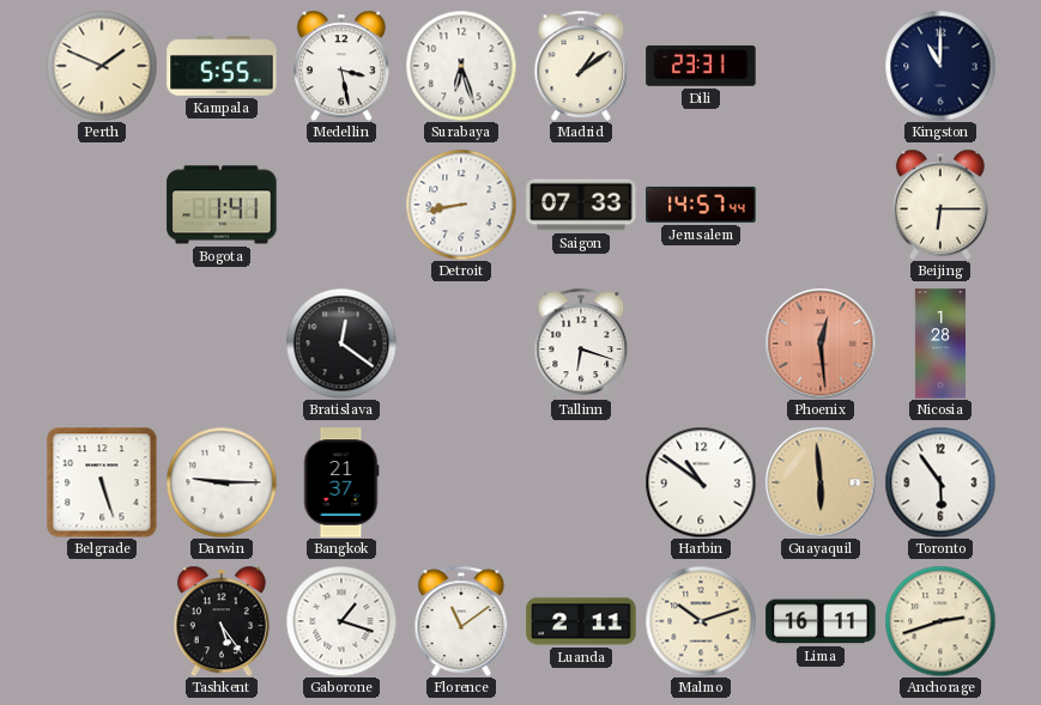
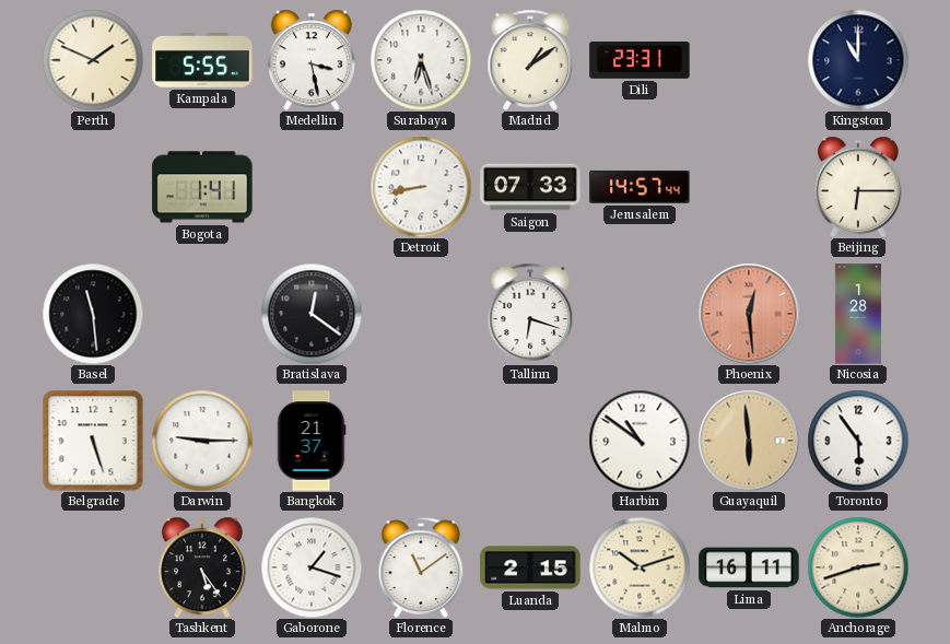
Basel: none -> 11:29
Luanda: 2:11 -> 2:15
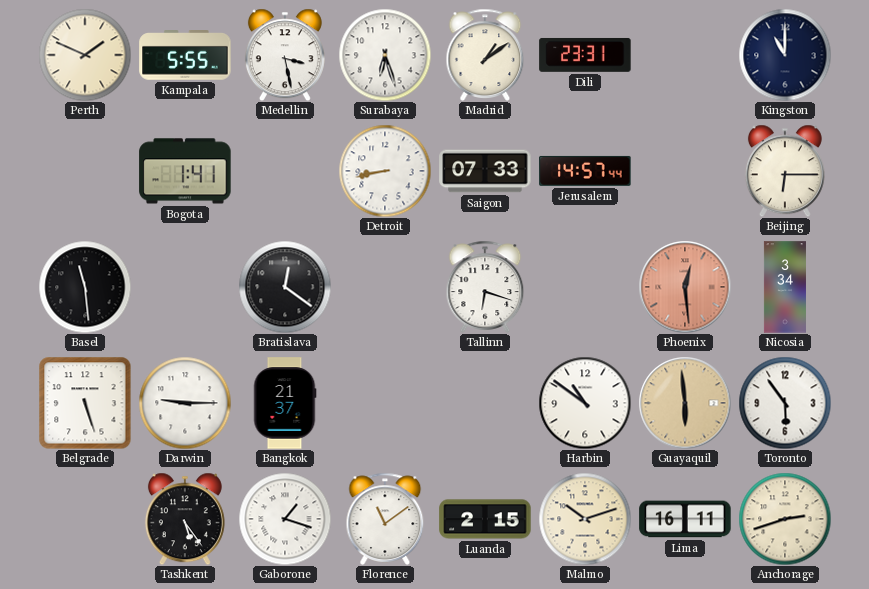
Nicosia: 1:28 -> 3:34
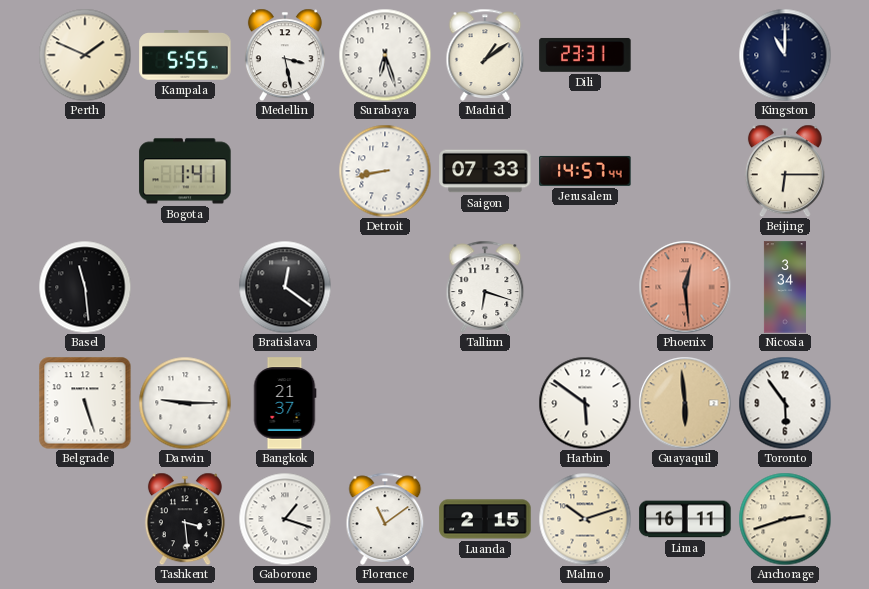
Harbin: 10:51 -> 5:51
Tashkent: 5:24 -> 3:29
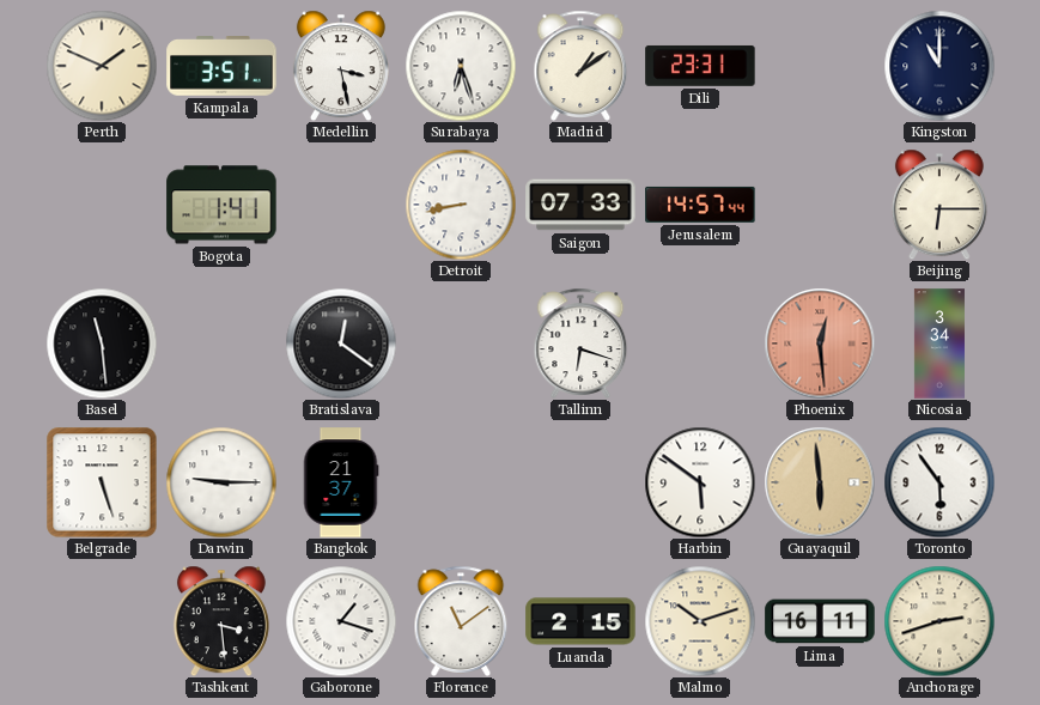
Kampala: 5:55 -> 3:51
